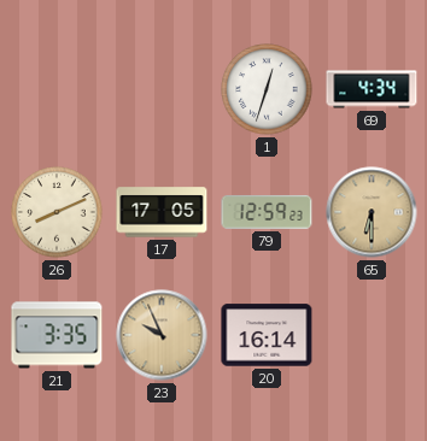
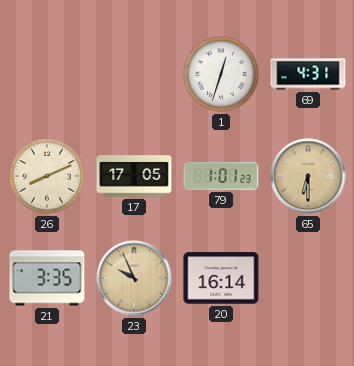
69: 4:34 -> 4:31
79: 12:59 -> 1:01
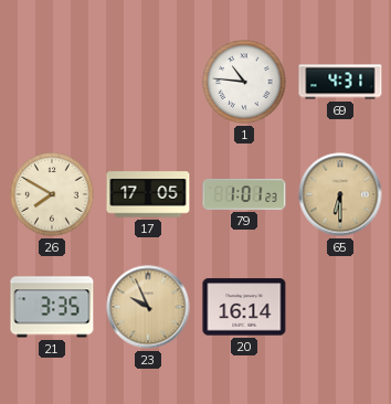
1: 12:33 -> 10:46
26: 8:11 -> 7:50
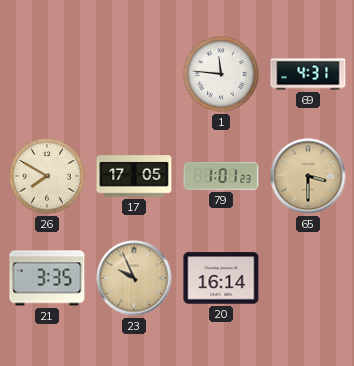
1: 10:46 -> 11:46
65: 6:30 -> 3:30
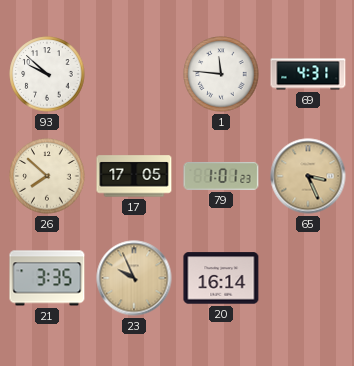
93: none -> 9:52
26: 7:50 -> 7:52
65: 3:30 -> 3:26
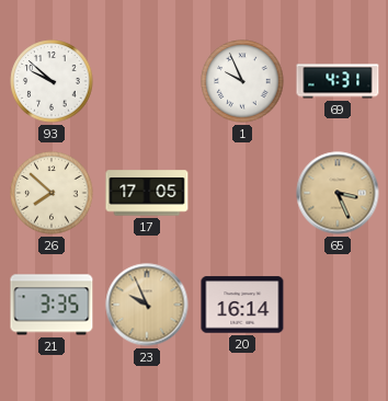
1: 11:46 -> 9:56
79: 1:01 -> none
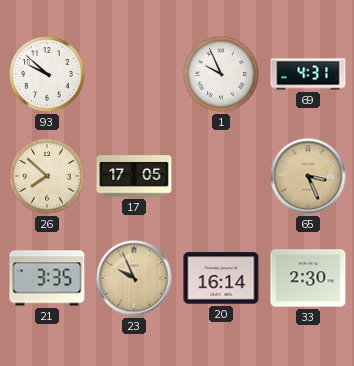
33: none -> 2:30
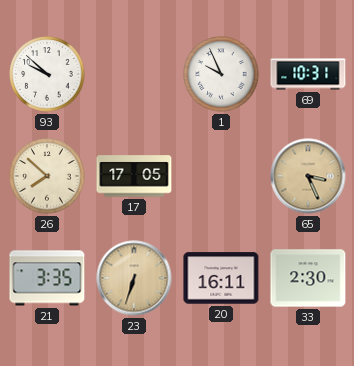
69: 4:31 -> 10:31
23: 9:56 -> 6:33
20: 16:14 -> 16:11
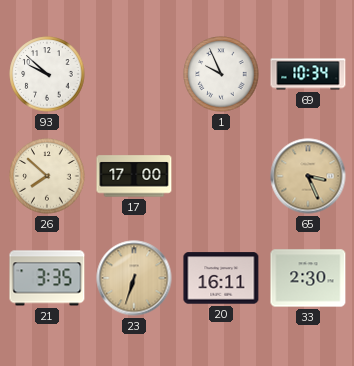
69: 10:31 -> 10:34
17: 17:05 -> 17:00
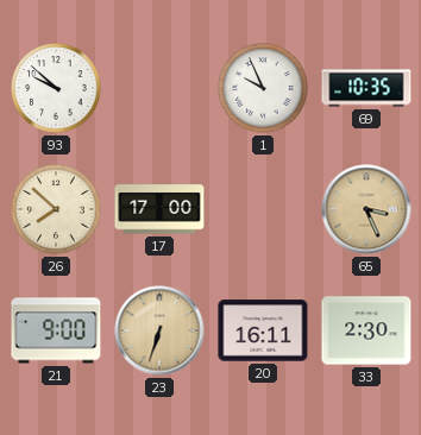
69: 10:34 -> 10:35
21: 3:35 -> 9:00
